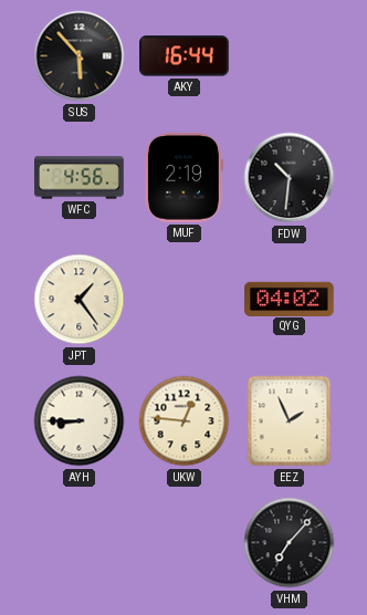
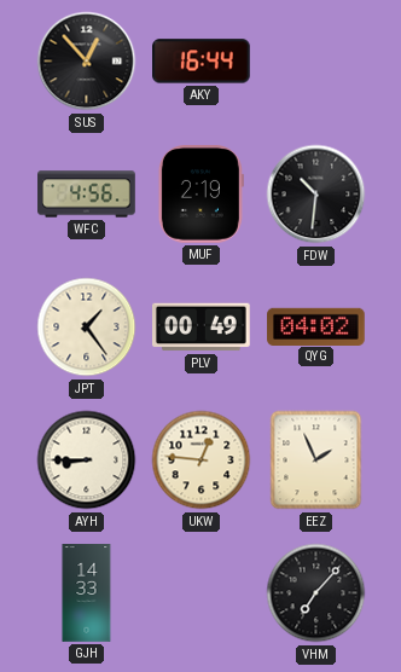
SUS: 5:53 -> 12:53
PLV: none -> 00:49
GJH: none -> 14:33
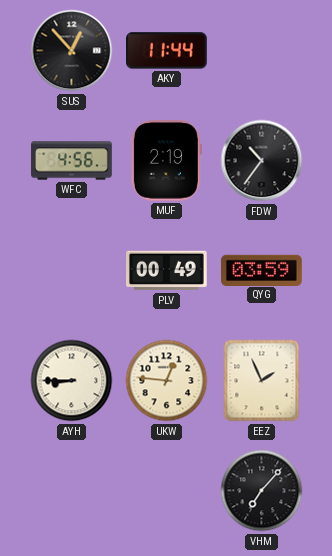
AKY: 16:44 -> 11:44
FDW: 10:31 -> 10:36
JPT: 1:24 -> none
QYG: 04:02 -> 03:59
GJH: 14:33 -> none
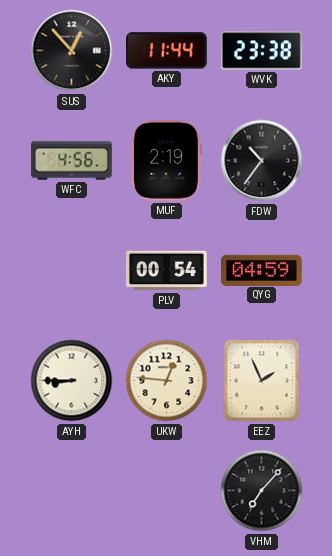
WVK: none -> 23:38
PLV: 00:49 -> 00:54
QYG: 03:59 -> 04:59
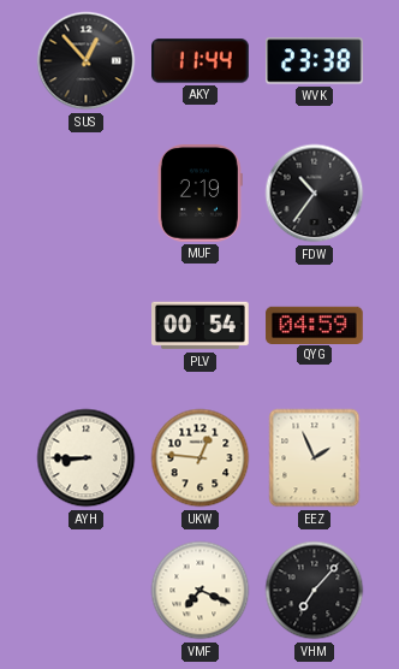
WFC: 4:56 -> none
VMF: none -> 7:19
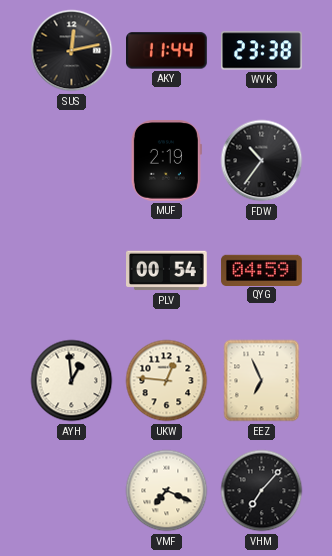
SUS: 12:53 -> 12:13
AYH: 8:45 -> 12:59
EEZ: 1:56 -> 6:56
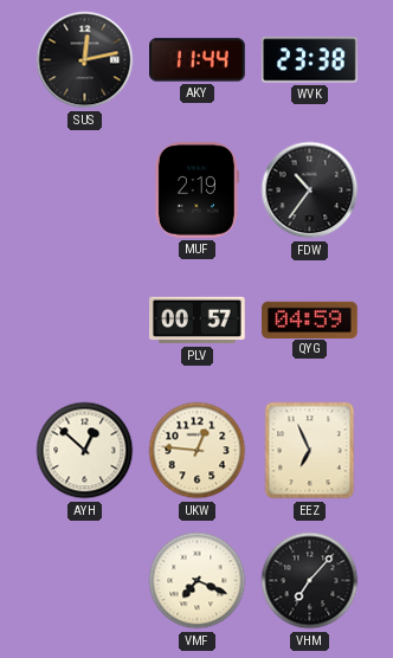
PLV: 00:54 -> 00:57
AYH: 12:59 -> 12:52
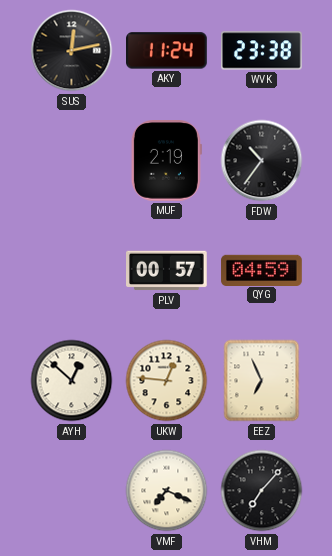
AKY: 11:44 -> 11:24
